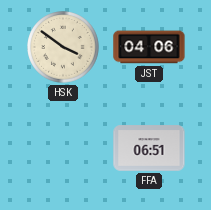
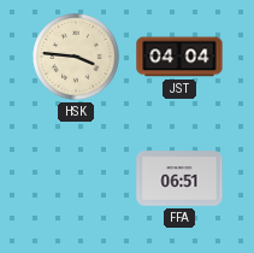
HSK: 3:51 -> 3:46
JST: 04:06 -> 04:04
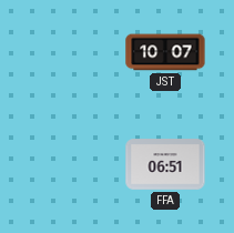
HSK: 3:46 -> none
JST: 04:04 -> 10:07
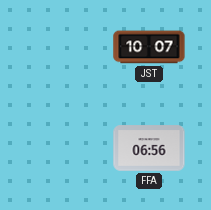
FFA: 06:51 -> 06:56
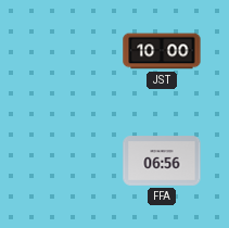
JST: 10:07 -> 10:00
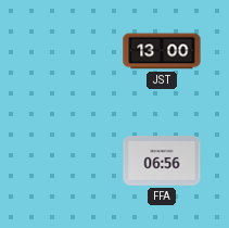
JST: 10:00 -> 13:00
